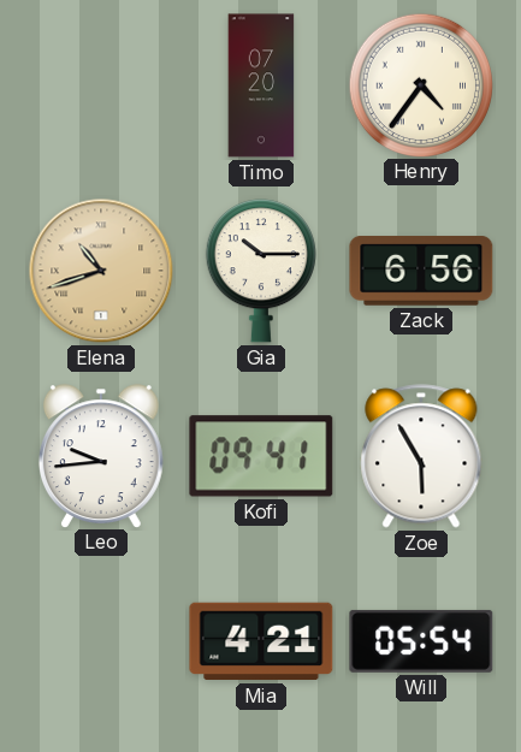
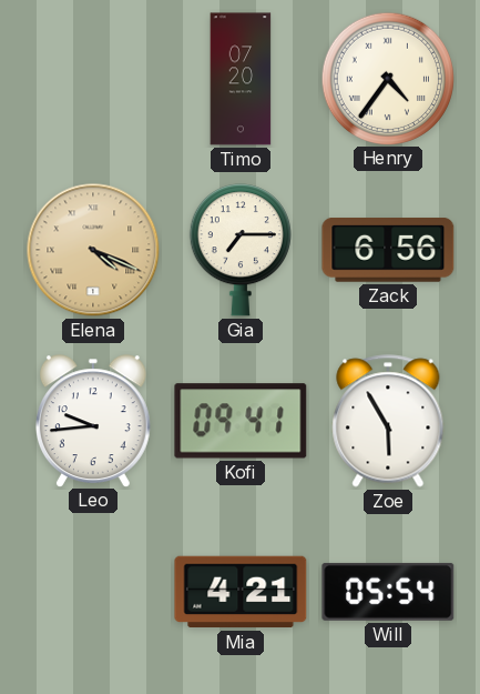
Elena: 10:42 -> 4:19
Gia: 10:15 -> 7:15
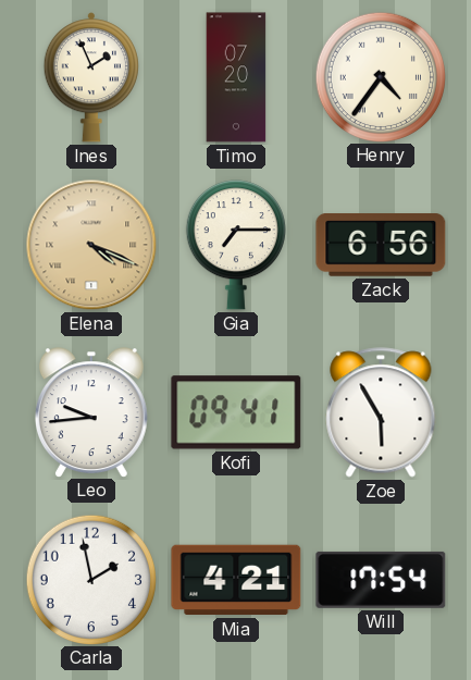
Ines: none -> 1:56
Carla: none -> 1:58
Will: 05:54 -> 17:54
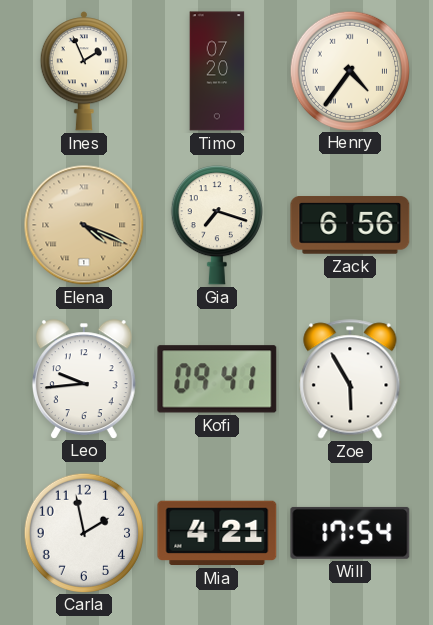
Gia: 7:15 -> 7:18
